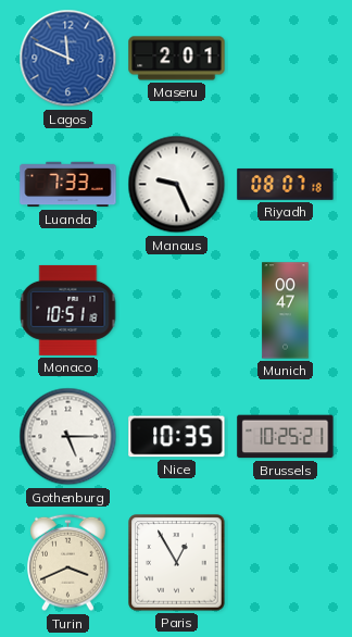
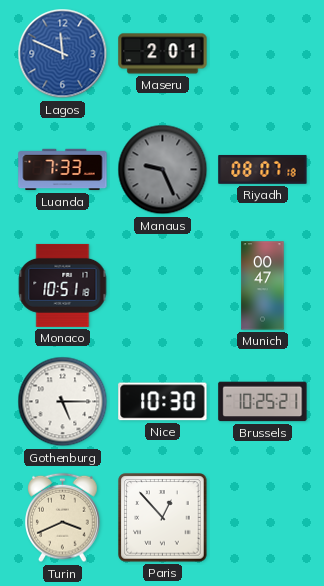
Manaus dial: white -> grey
Nice: 10:35 -> 10:30
Paris: 12:55 -> 12:53
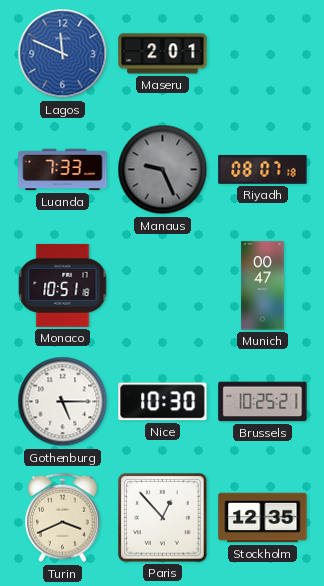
Stockholm: none -> 12:35
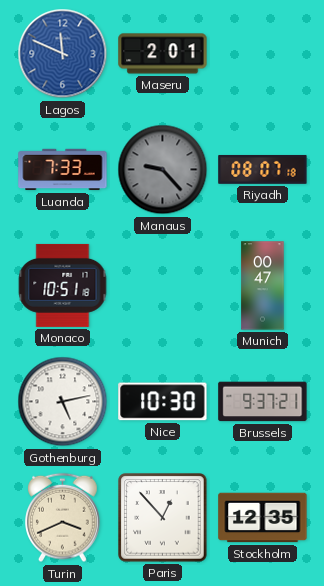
Manaus: 9:26 -> 9:23
Gothenburg: 5:15 -> 5:13
Brussels: 10:25 -> 9:37
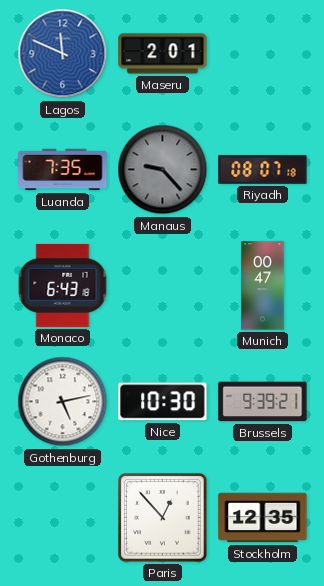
Luanda: 7:33 -> 7:35
Monaco: 10:51 -> 6:43
Brussels: 9:37 -> 9:39
Turin: 3:41 -> none
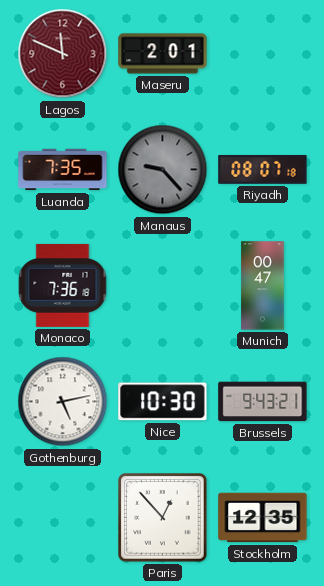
Lagos dial: blue -> burgundy
Monaco: 6:43 -> 7:36
Brussels: 9:39 -> 9:43
